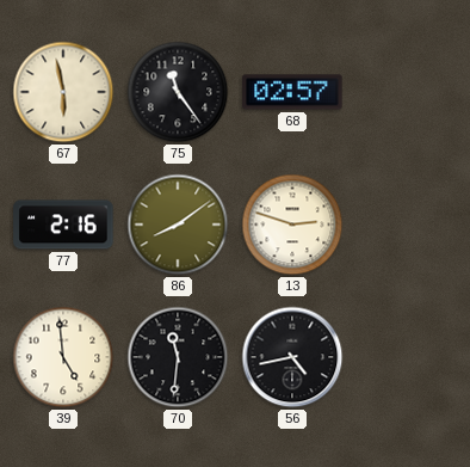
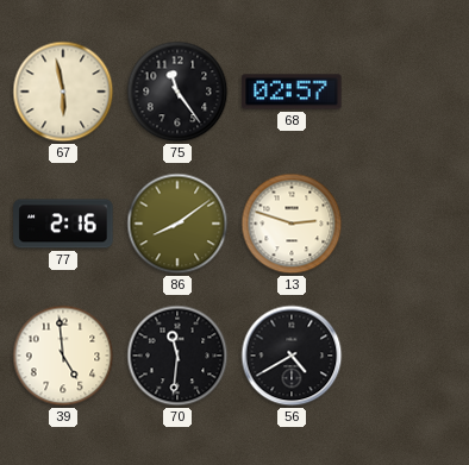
56: 4:43 -> 4:40
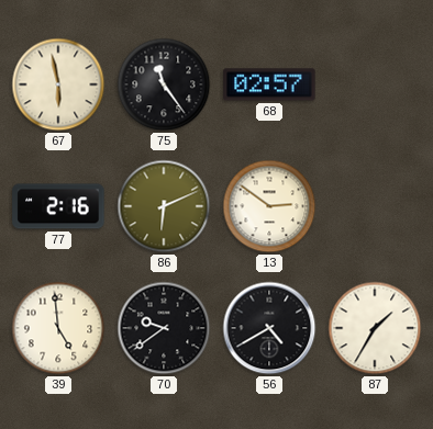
86: 8:09 -> 6:11
13: 2:48 -> 2:51
70: 11:31 -> 9:39
87: none -> 1:35
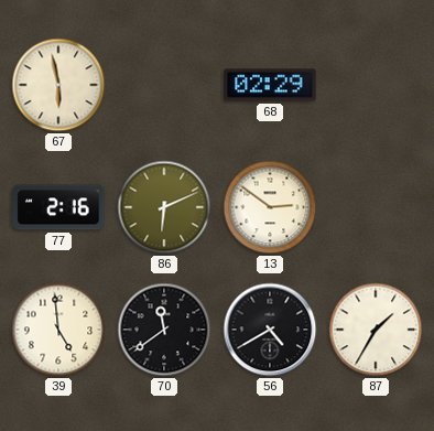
75: 11:24 -> none
68: 02:57 -> 02:29
70: 9:39 -> 11:39
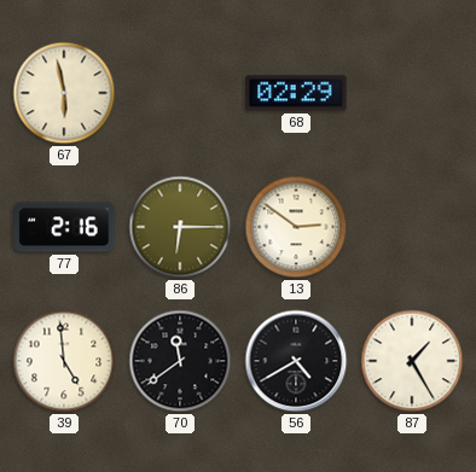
86: 6:11 -> 6:15
87: 1:35 -> 1:25
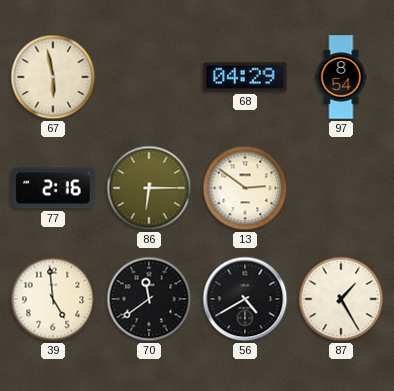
68: 02:29 -> 04:29
97: none -> 8:54
